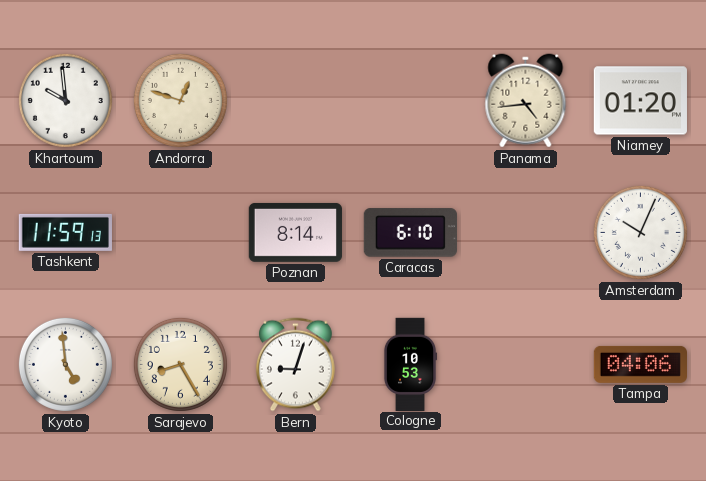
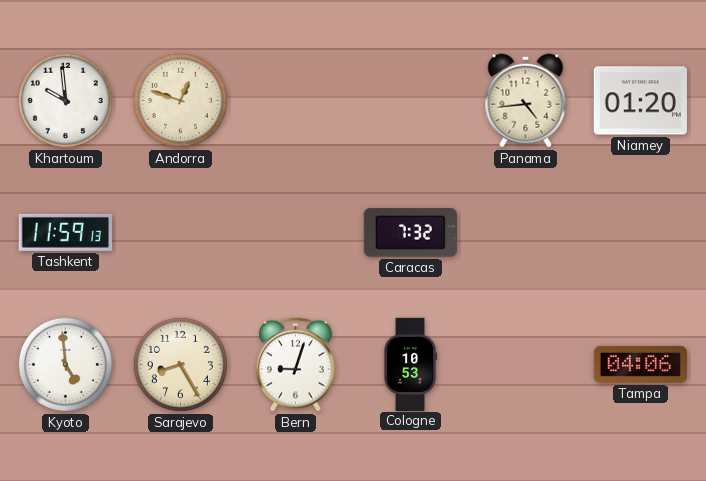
Poznan: 8:14 -> none
Caracas: 6:10 -> 7:32
Amsterdam: 10:04 -> none
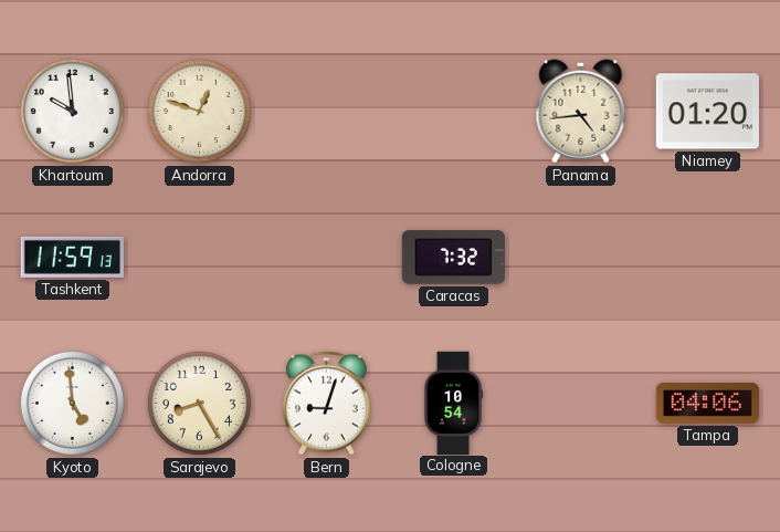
Cologne: 10:53 -> 10:54
